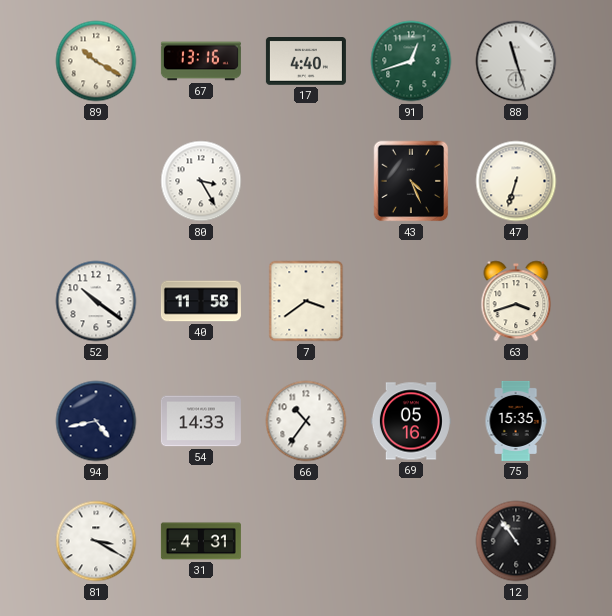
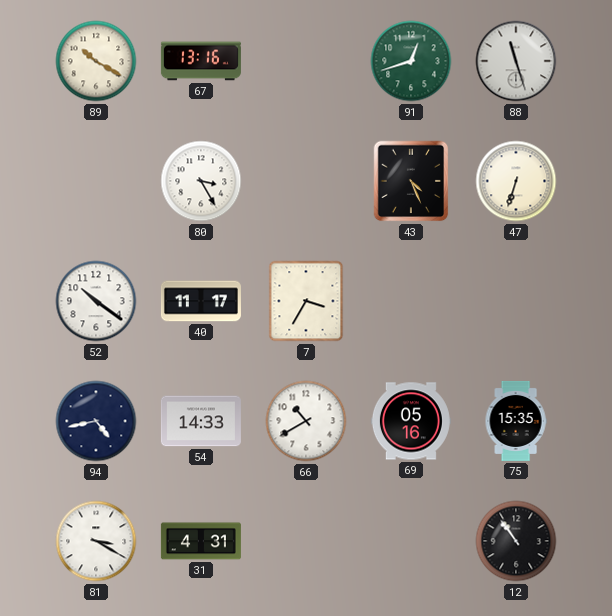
17: 4:40 -> none
40: 11:58 -> 11:17
7: 3:39 -> 3:35
63: 3:42 -> none
66: 10:36 -> 10:40
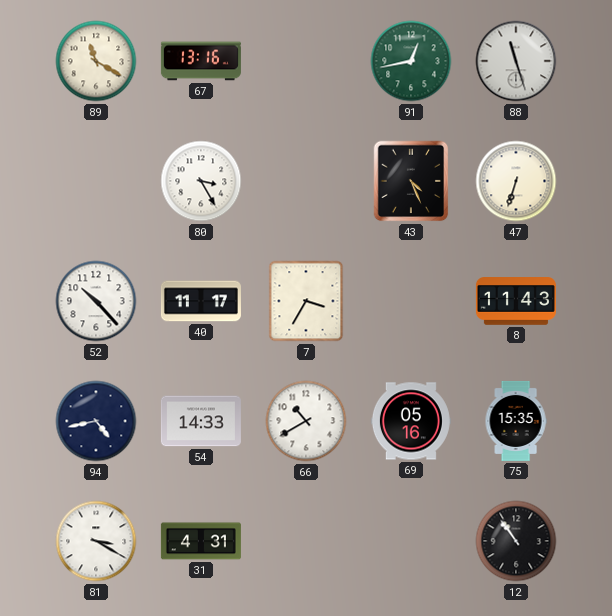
89: 10:20 -> 11:20
91: 12:42 -> 12:43
52: 10:21 -> 10:23
8: none -> 11:43
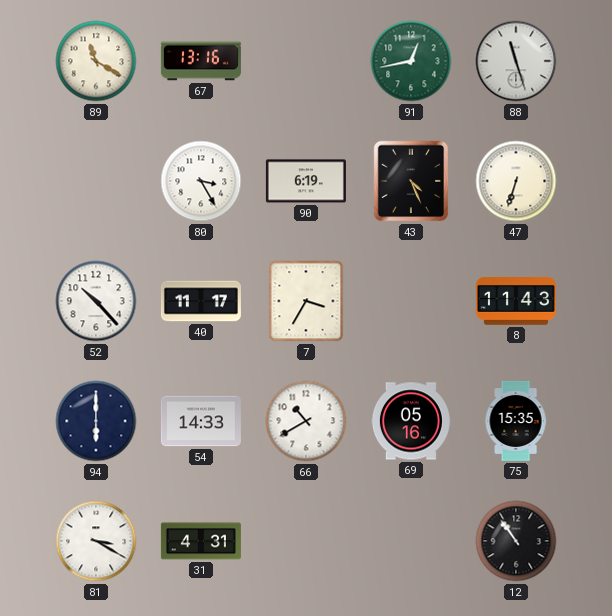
90: none -> 6:19
94: 4:43 -> 6:00
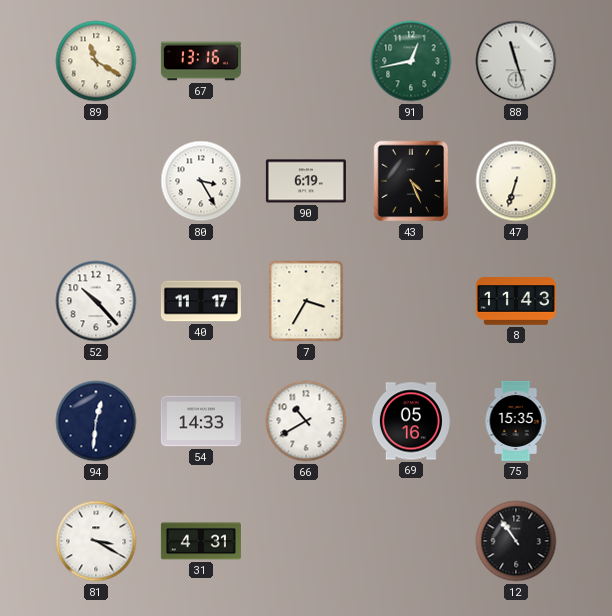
94: 6:00 -> 12:31
